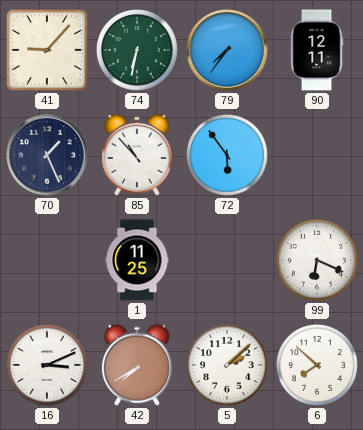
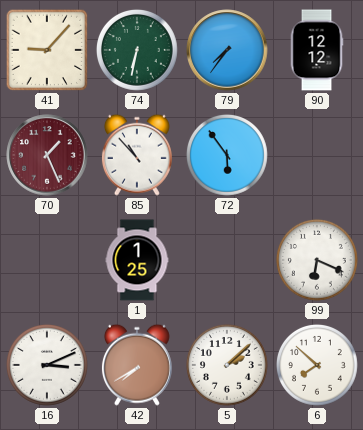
90: 12:11 -> 12:12
70 dial: navy -> burgundy
1: 11:25 -> 1:25
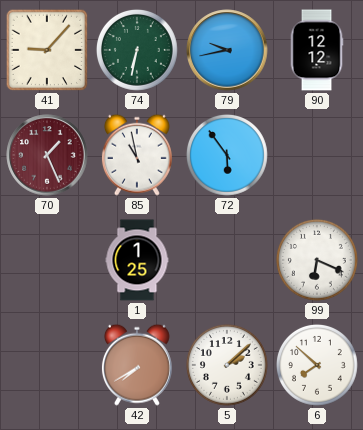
79: 7:36 -> 9:43
85: 10:53 -> 10:58
16: 3:11 -> none
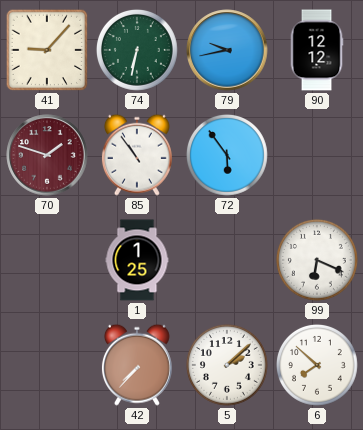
70: 1:26 -> 1:48
85: 10:58 -> 10:54
42: 7:40 -> 7:37
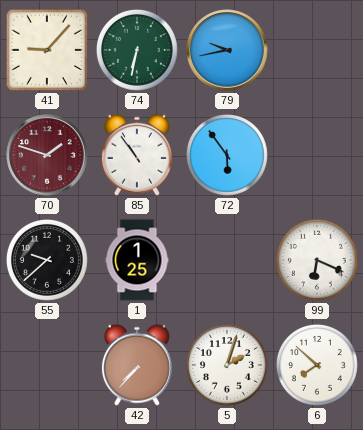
90: 12:12 -> none
55: none -> 9:38
5: 2:08 -> 2:03
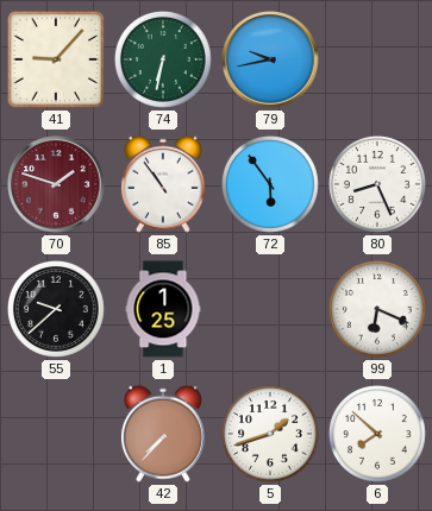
80: none -> 8:26
5: 2:03 -> 1:42
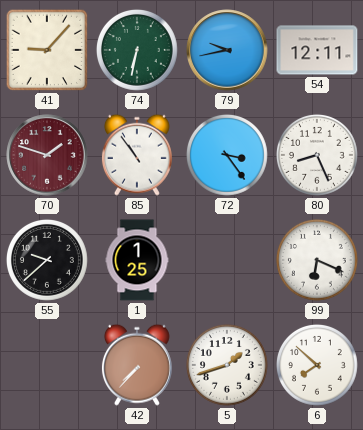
54: none -> 12:11
72: 5:54 -> 3:24
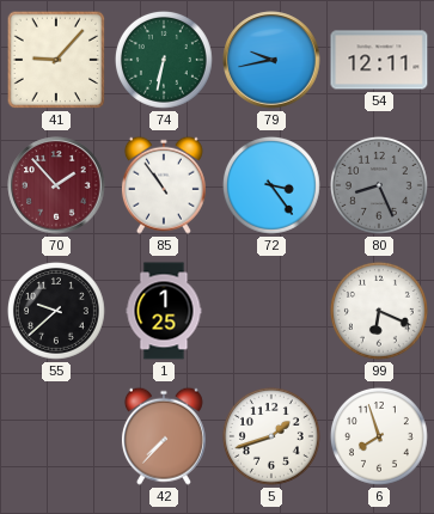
70: 1:48 -> 1:53
80 dial: white -> grey
6: 7:52 -> 7:57
